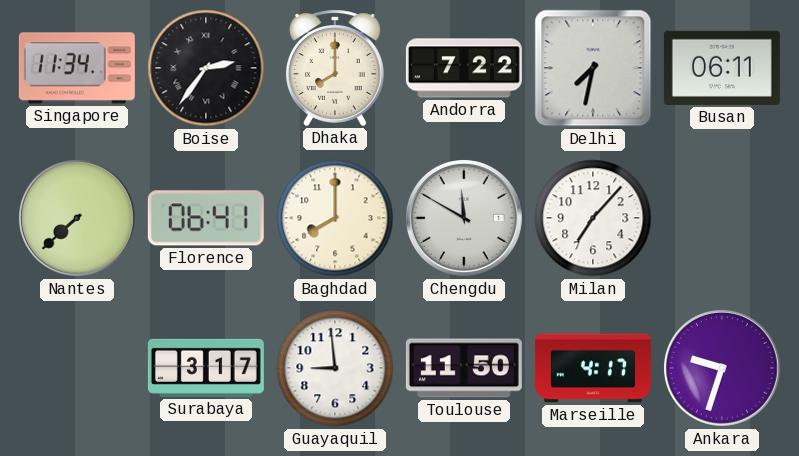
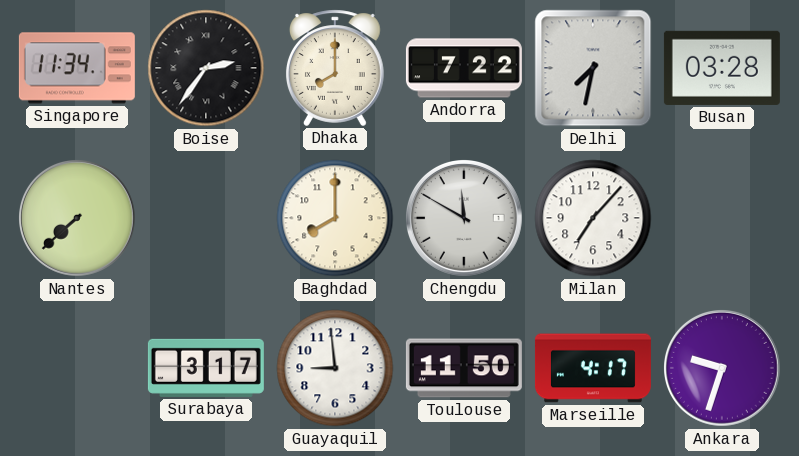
Busan: 06:11 -> 03:28
Florence: 06:41 -> none
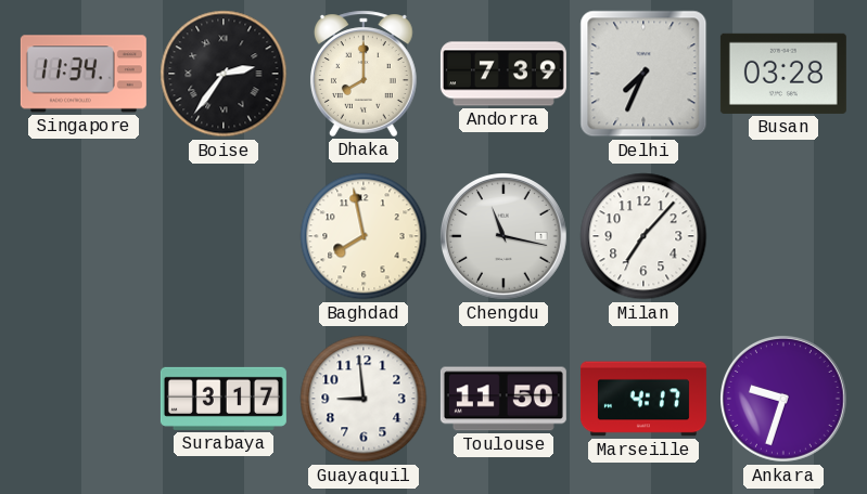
Andorra: 7:22 -> 7:39
Delhi: 7:32 -> 7:34
Nantes: 7:38 -> none
Baghdad: 8:00 -> 7:58
Chengdu: 11:50 -> 11:17
